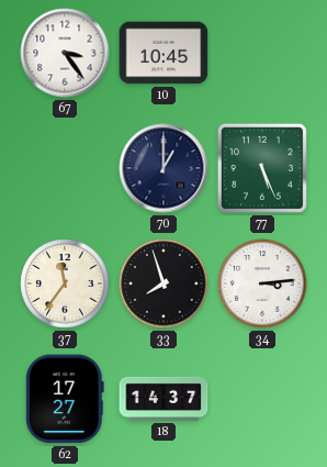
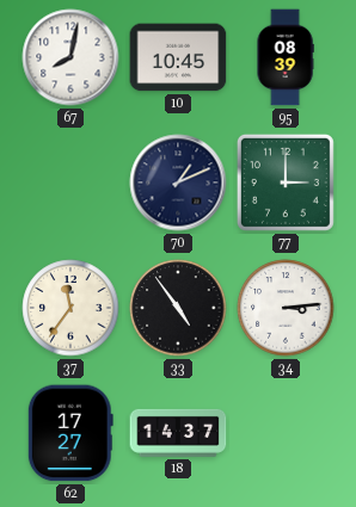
67: 3:24 -> 8:02
95: none -> 08:39
70: 1:00 -> 1:11
77: 5:26 -> 3:00
33: 7:57 -> 4:54
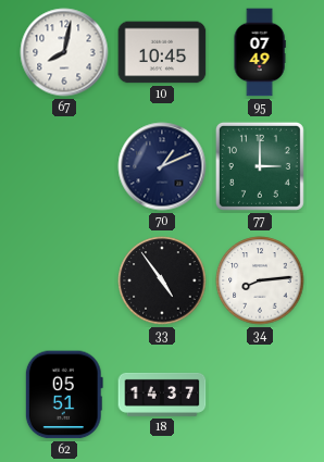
95: 08:39 -> 07:49
37: 11:36 -> none
34: 3:14 -> 8:14
62: 17:27 -> 05:51
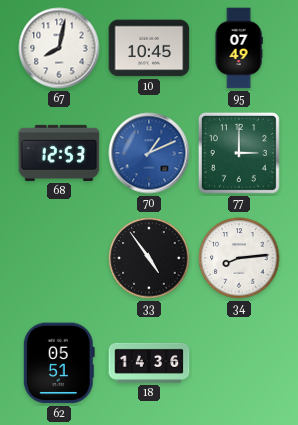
68: none -> 12:53
70 dial: navy -> blue
18: 14:37 -> 14:36
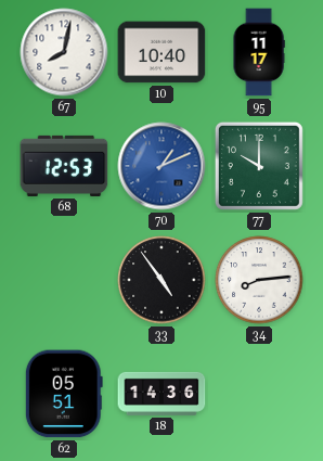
10: 10:45 -> 10:40
95: 07:49 -> 11:17
77: 3:00 -> 10:00
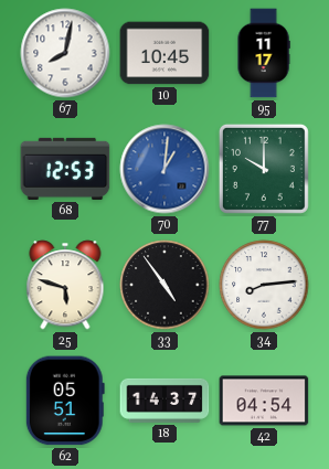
10: 10:40 -> 10:45
70: 1:11 -> 1:01
25: none -> 5:48
18: 14:36 -> 14:37
42: none -> 04:54
